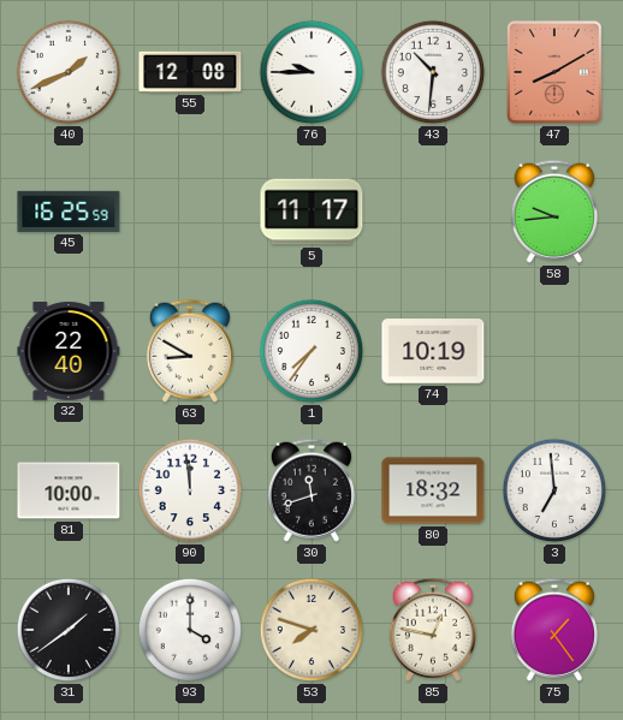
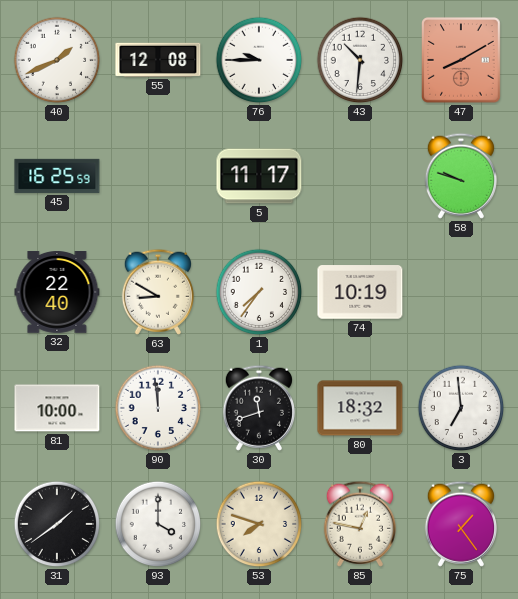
58: 9:44 -> 9:48
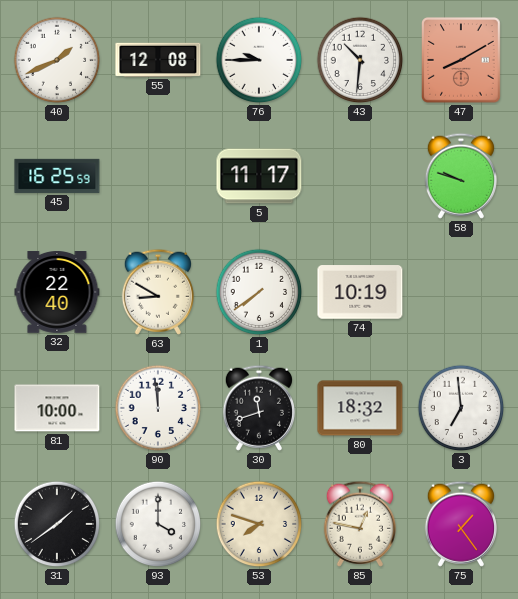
1: 7:36 -> 7:39
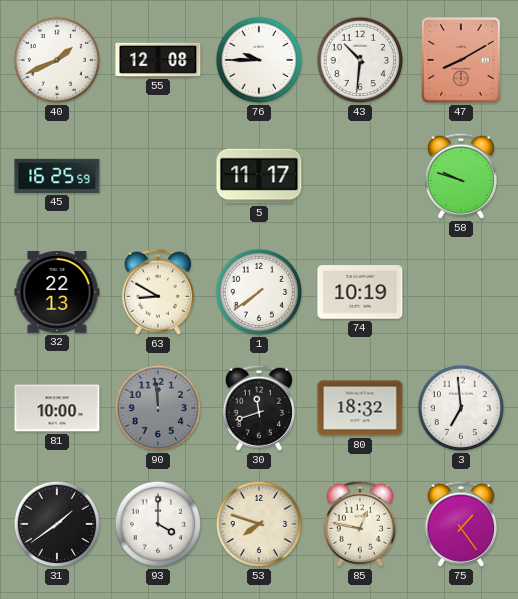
32: 22:40 -> 22:13
90 dial: white -> grey
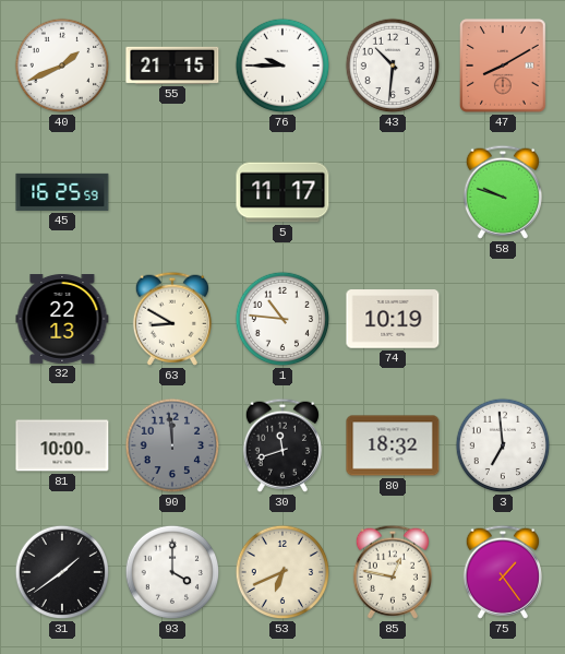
55: 12:08 -> 21:15
1: 7:39 -> 10:46
53: 7:48 -> 6:41
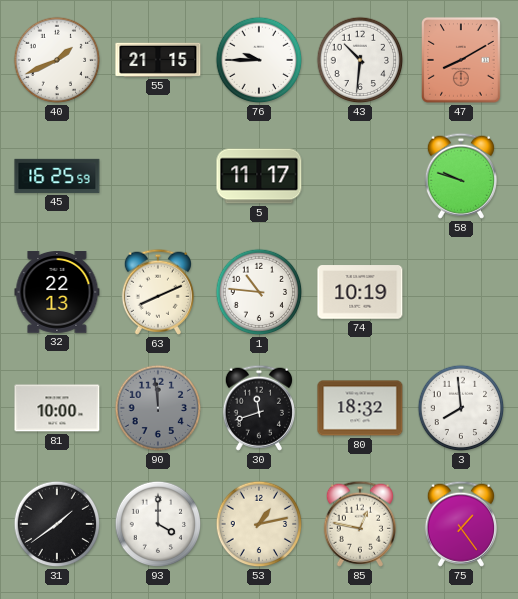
63: 8:50 -> 8:11
3: 6:59 -> 7:59
53: 6:41 -> 1:13
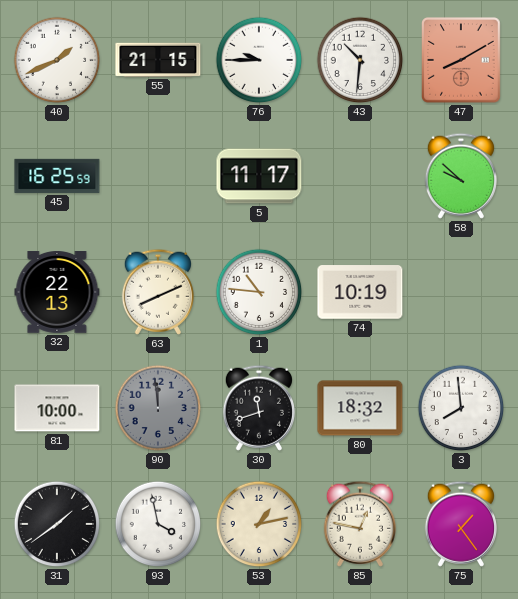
58: 9:48 -> 9:52
93: 4:00 -> 3:58
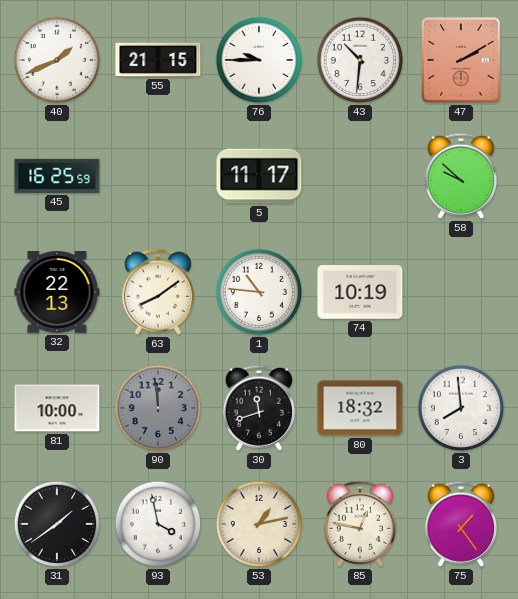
47: 8:10 -> 2:10
63: 8:11 -> 8:09
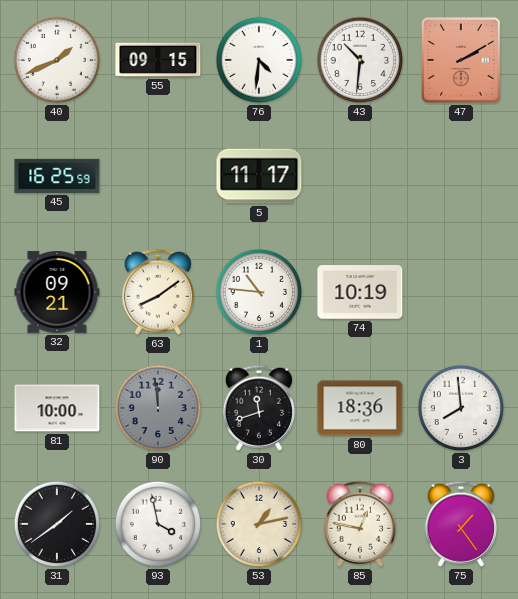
55: 21:15 -> 09:15
76: 9:45 -> 4:31
58: 9:52 -> none
32: 22:13 -> 09:21
80: 18:32 -> 18:36
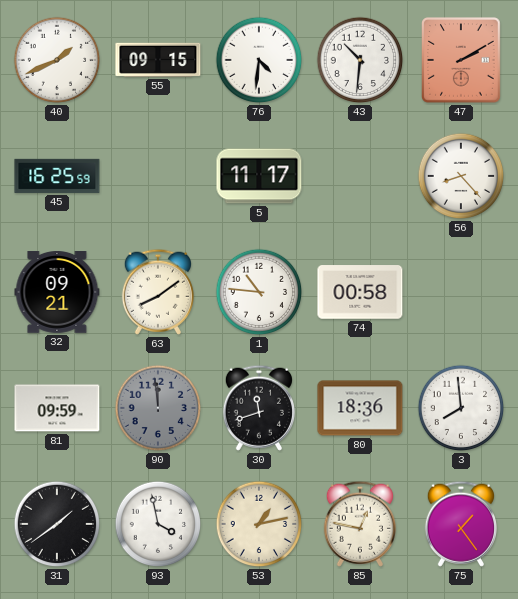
56: none -> 8:23
74: 10:19 -> 00:58
81: 10:00 -> 09:59
